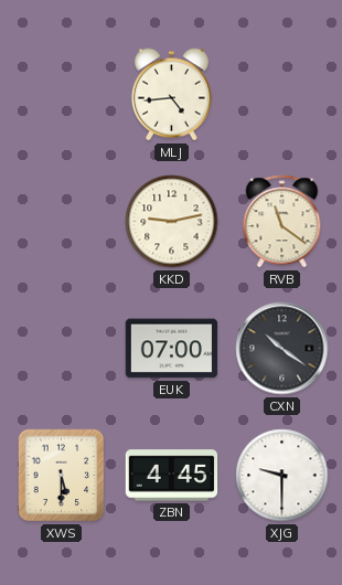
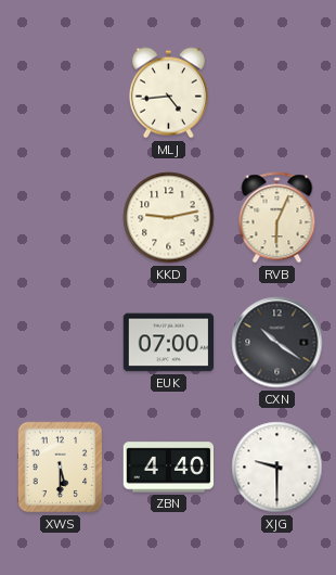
RVB: 11:21 -> 6:04
ZBN: 4:45 -> 4:40
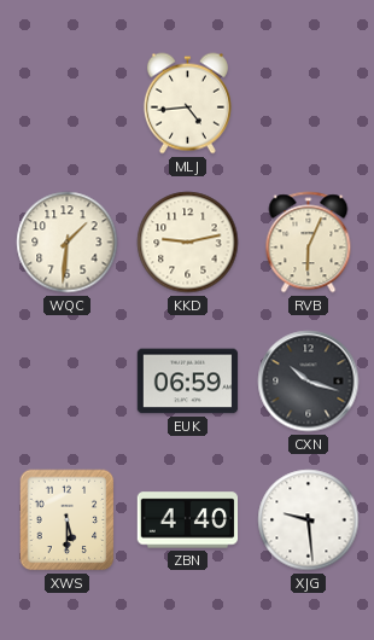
WQC: none -> 1:31
EUK: 07:00 -> 06:59
CXN: 10:21 -> 10:18
XJG: 9:30 -> 9:29
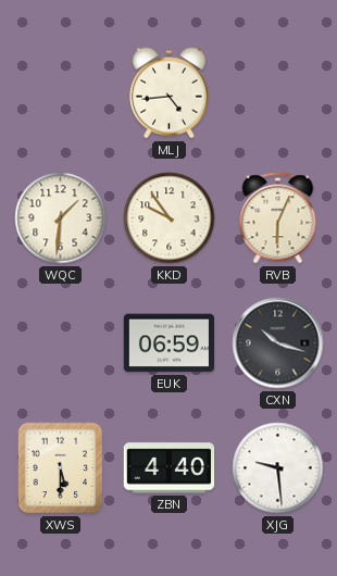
KKD: 9:13 -> 9:54
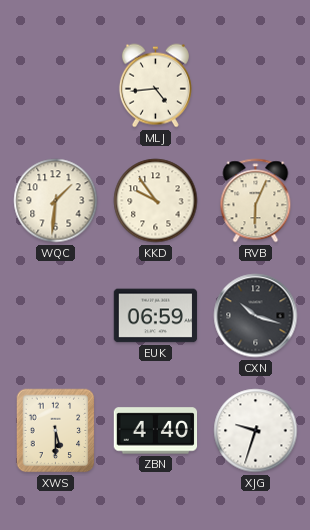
XJG: 9:29 -> 9:33
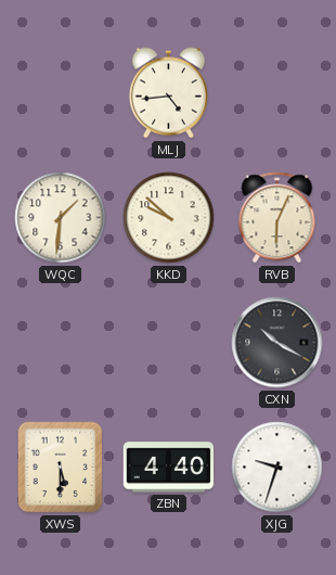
KKD: 9:54 -> 9:52
EUK: 06:59 -> none
CXN: 10:18 -> 10:20
